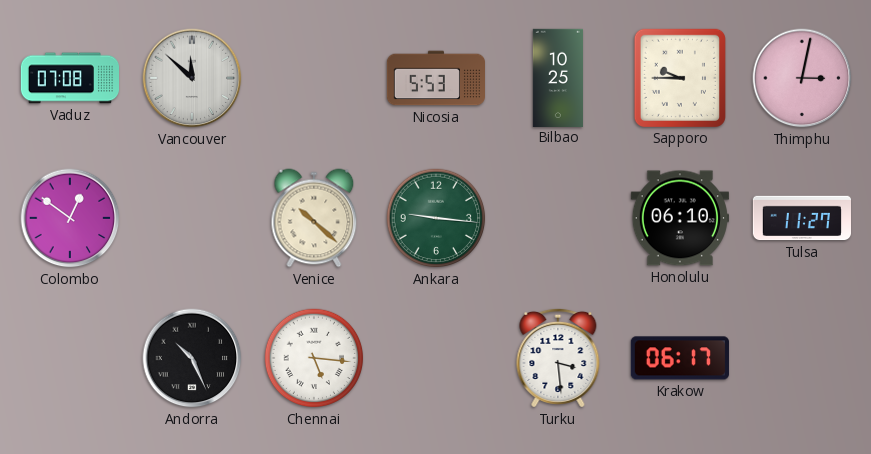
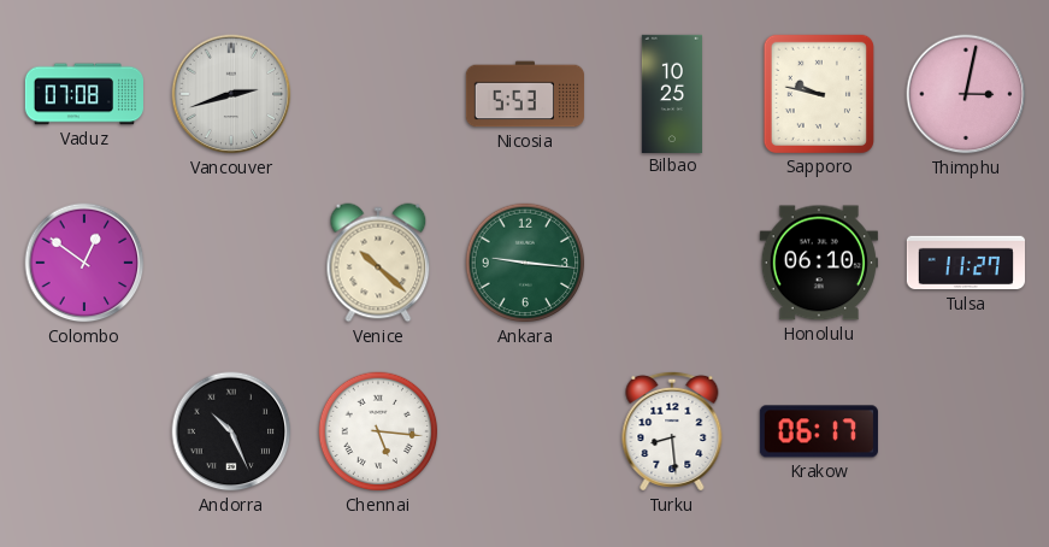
Vancouver: 11:52 -> 2:42
Sapporo: 9:45 -> 9:47
Turku: 3:29 -> 8:29
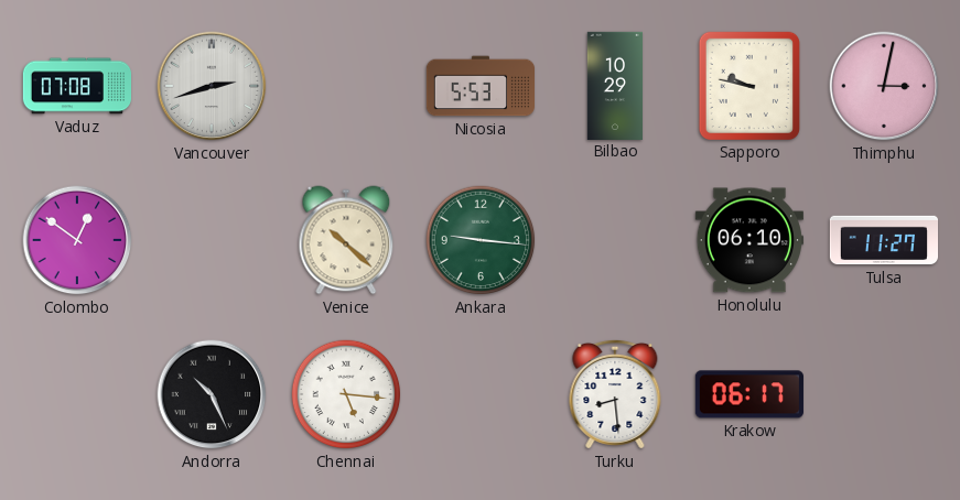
Bilbao: 10:25 -> 10:29
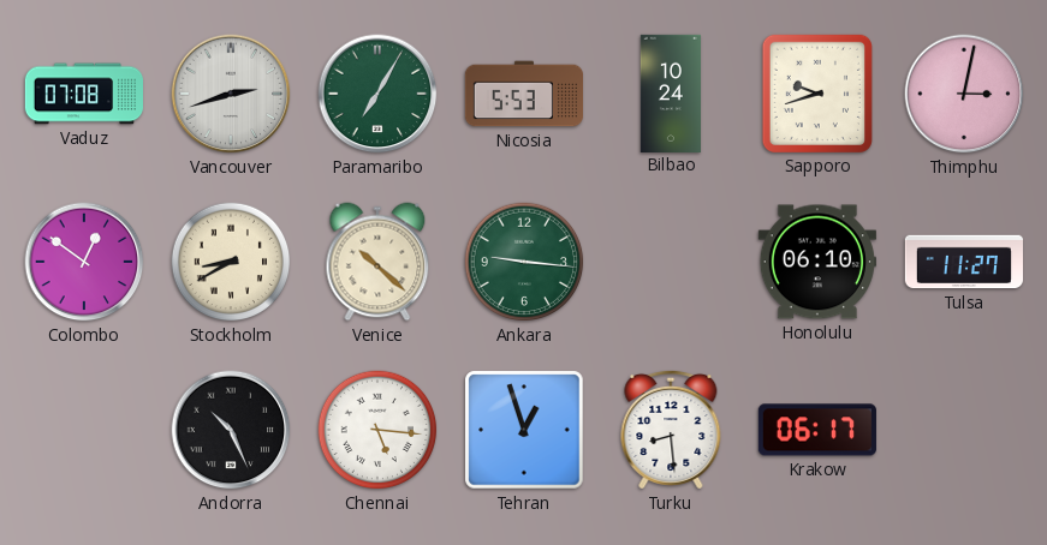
Paramaribo: none -> 7:05
Bilbao: 10:29 -> 10:24
Sapporo: 9:47 -> 9:42
Stockholm: none -> 8:40
Tehran: none -> 12:57
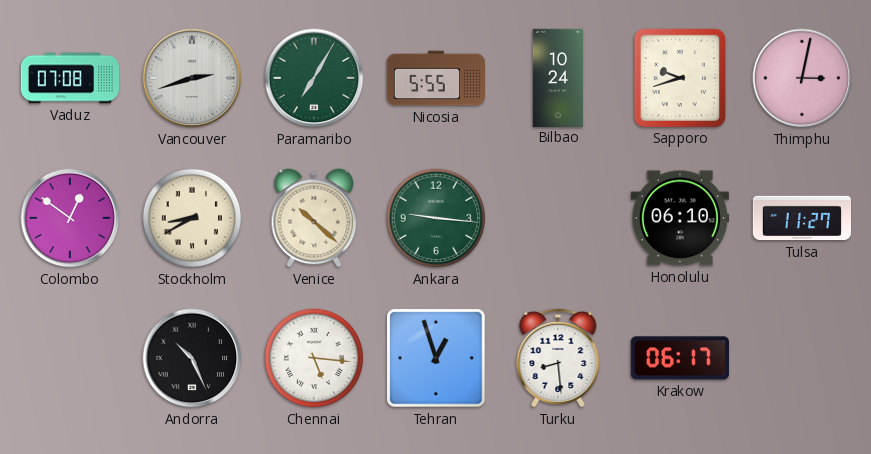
Nicosia: 5:53 -> 5:55
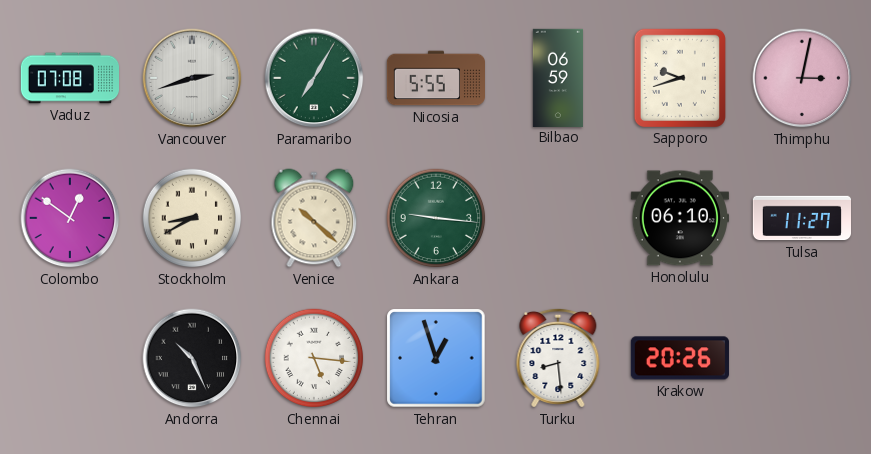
Bilbao: 10:24 -> 06:59
Krakow: 06:17 -> 20:26
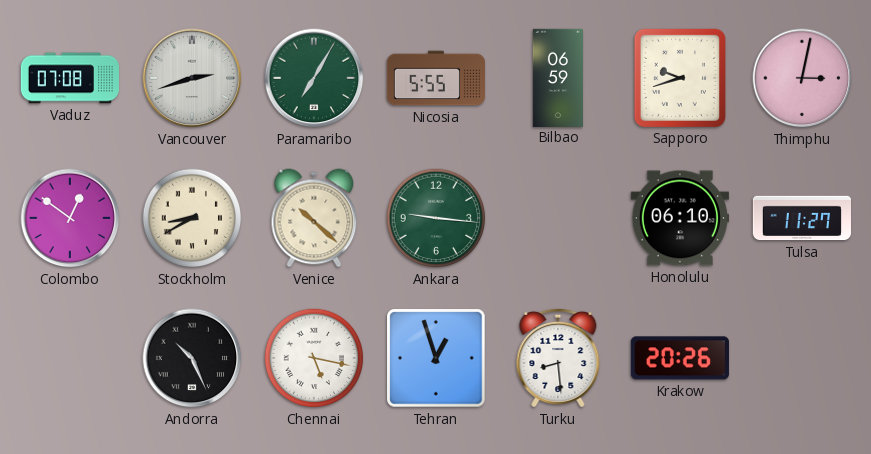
Chennai: 5:16 -> 5:17
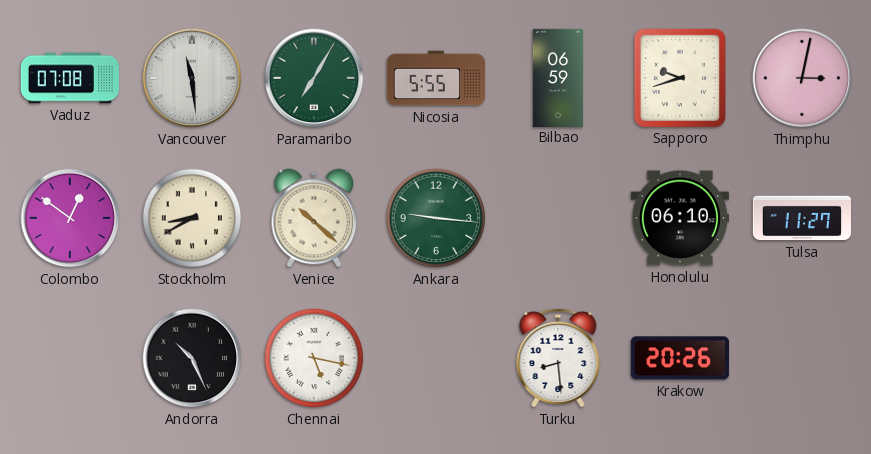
Vancouver: 2:42 -> 11:29
Tehran: 12:57 -> none
